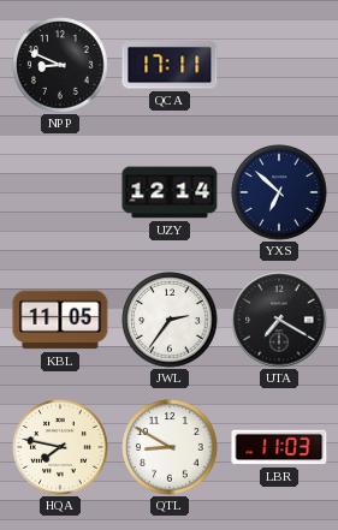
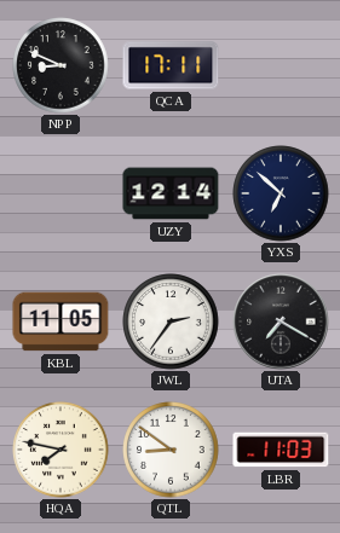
QTL: 8:50 -> 8:51
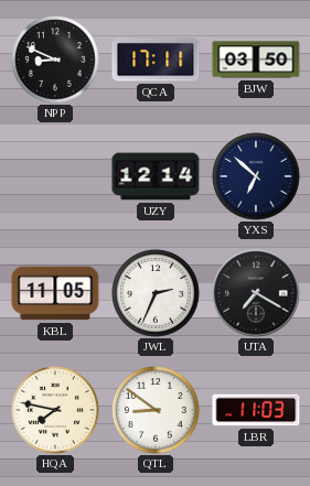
BJW: none -> 03:50
JWL: 2:36 -> 2:34
